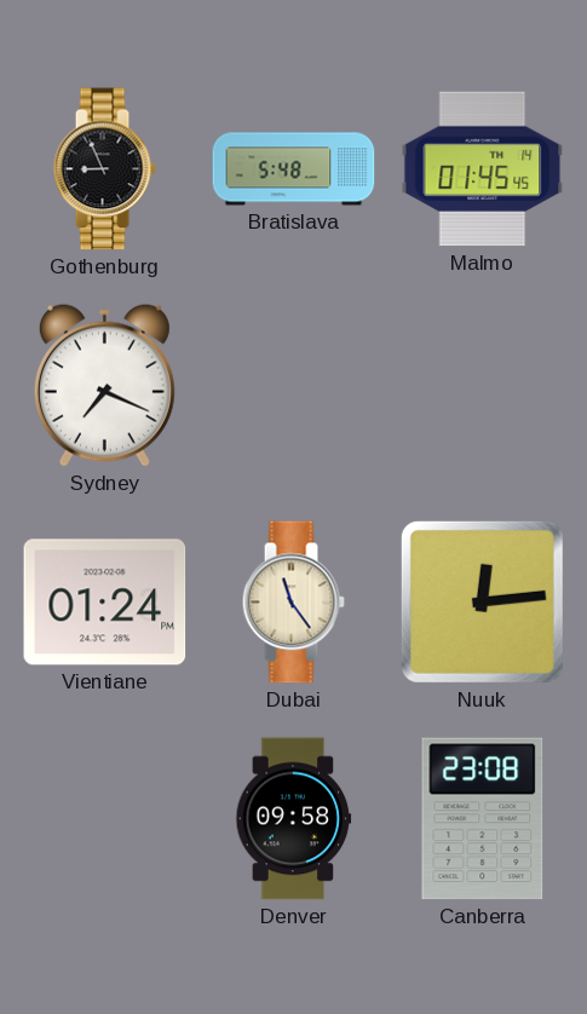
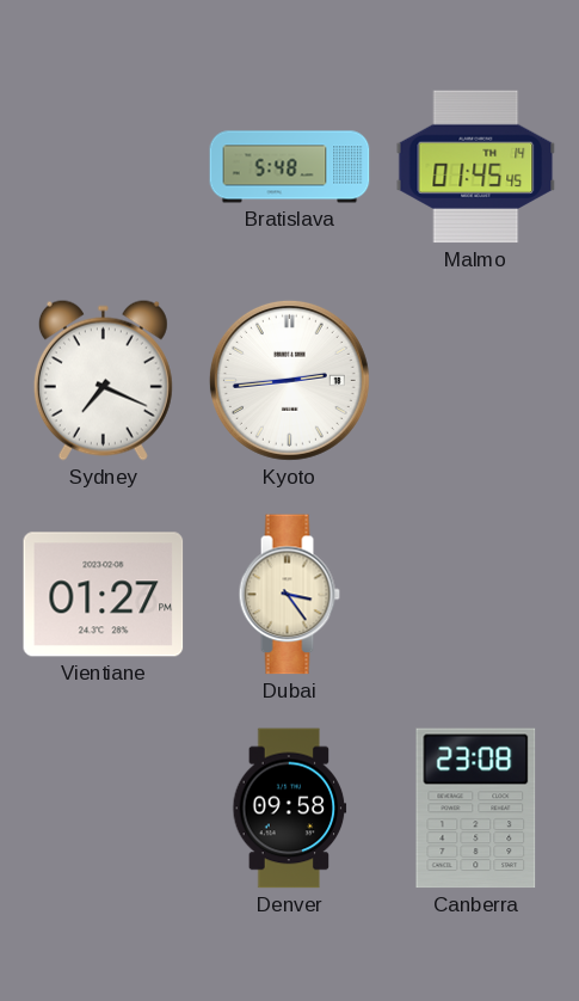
Gothenburg: 8:56 -> none
Kyoto: none -> 2:44
Vientiane: 01:24 -> 01:27
Dubai: 11:24 -> 3:24
Nuuk: 12:14 -> none
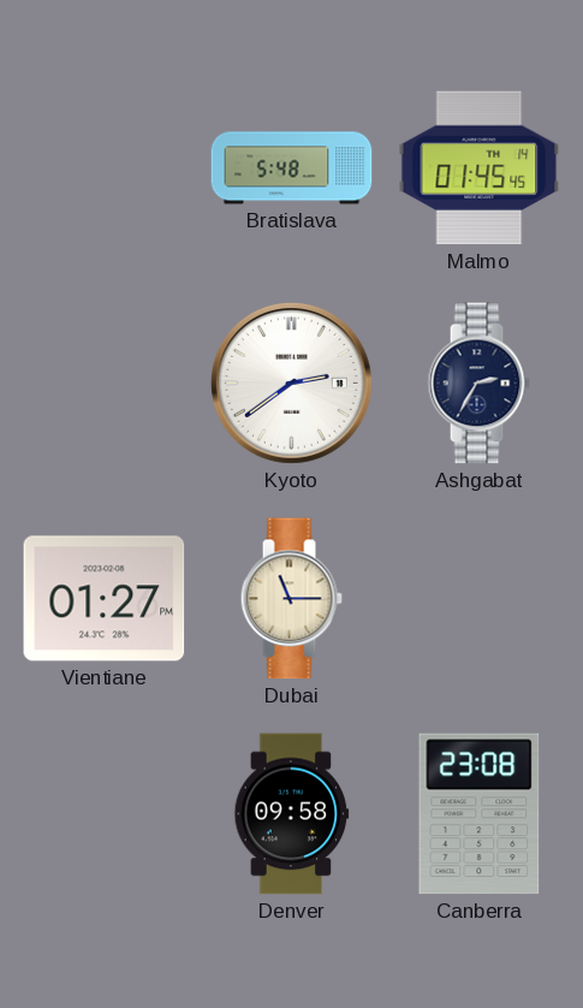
Sydney: 7:19 -> none
Kyoto: 2:44 -> 2:39
Ashgabat: none -> 2:35
Dubai: 3:24 -> 11:15
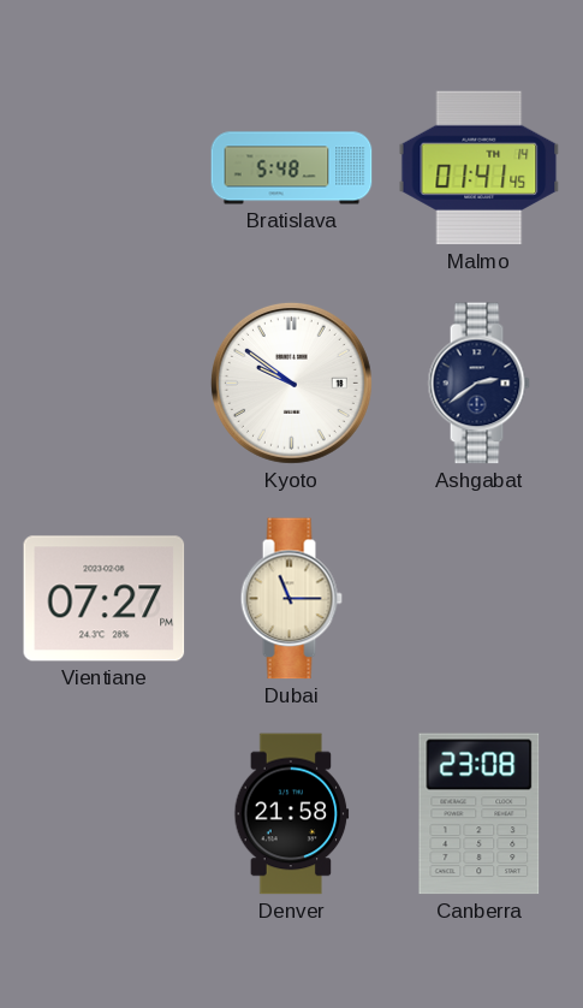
Malmo: 01:45 -> 01:41
Kyoto: 2:39 -> 9:51
Ashgabat: 2:35 -> 2:39
Vientiane: 01:27 -> 07:27
Denver: 09:58 -> 21:58
